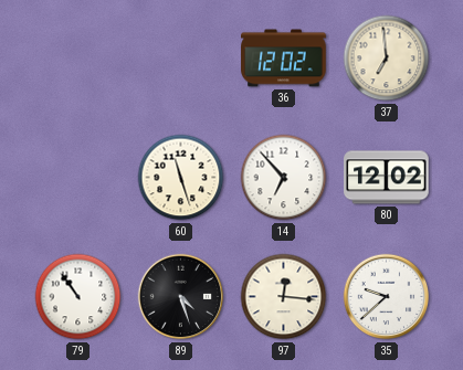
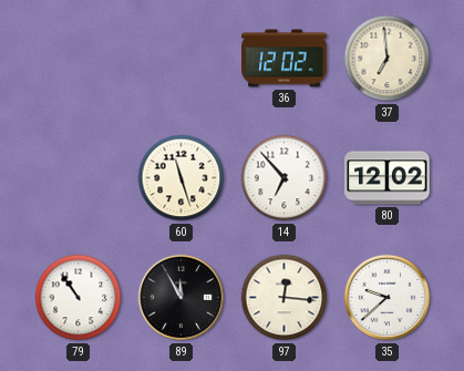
89: 4:27 -> 11:55
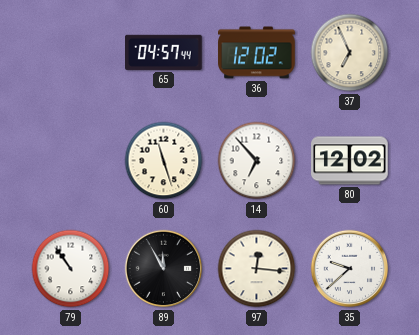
65: none -> 04:57
37: 6:59 -> 6:56
